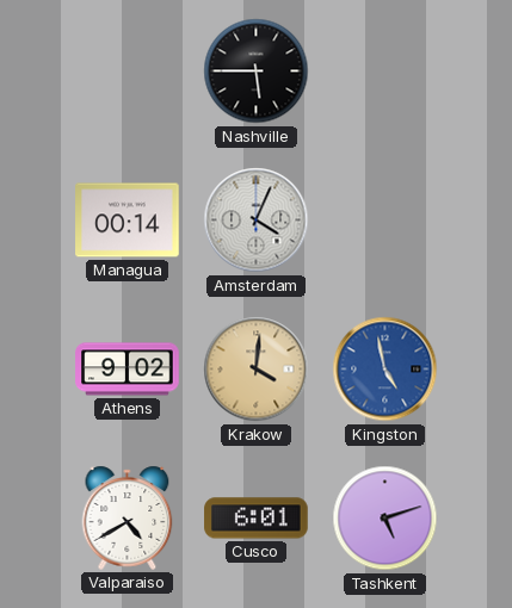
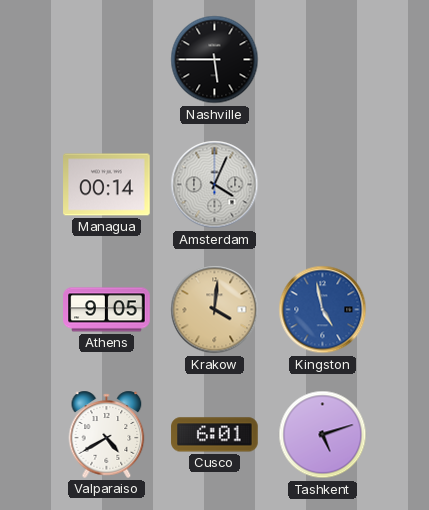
Athens: 9:02 -> 9:05
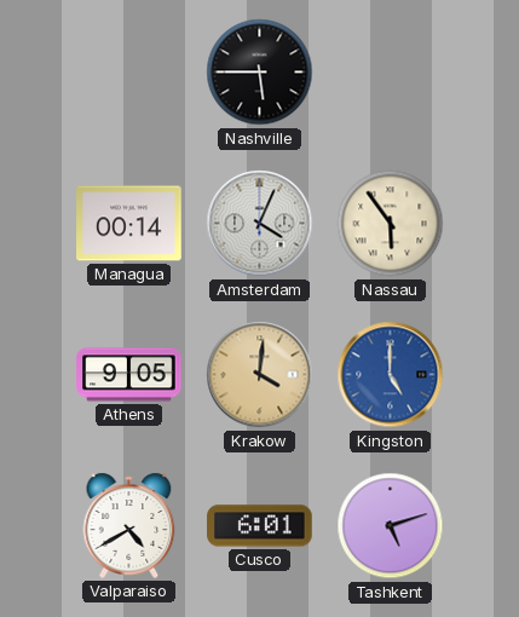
Nassau: none -> 5:54
Kingston: 4:58 -> 5:00
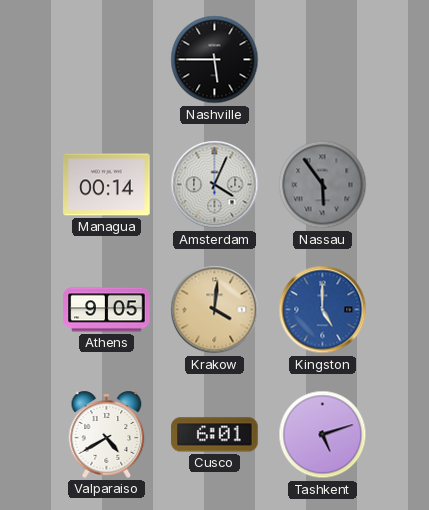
Nassau dial: cream -> grey
